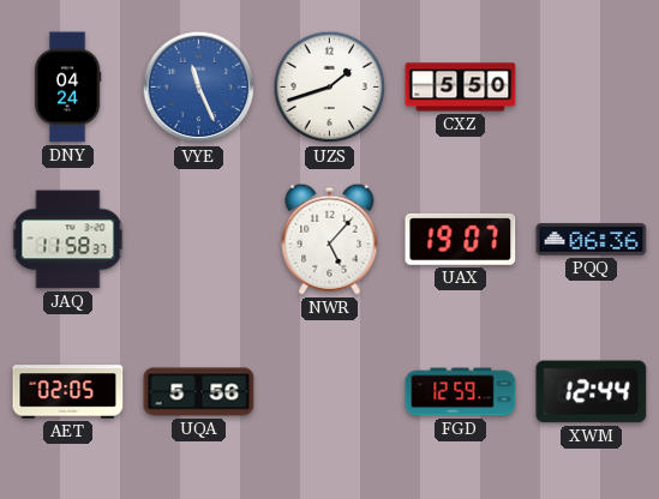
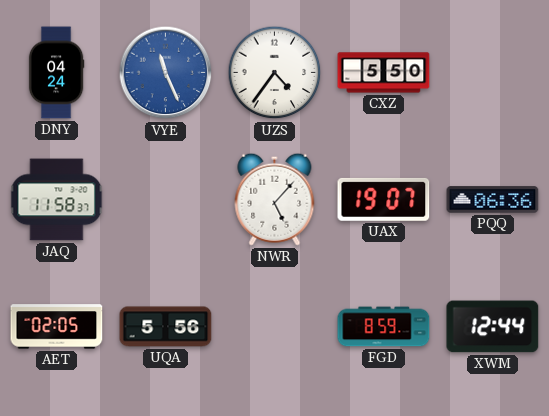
UZS: 1:42 -> 4:36
FGD: 12:59 -> 8:59
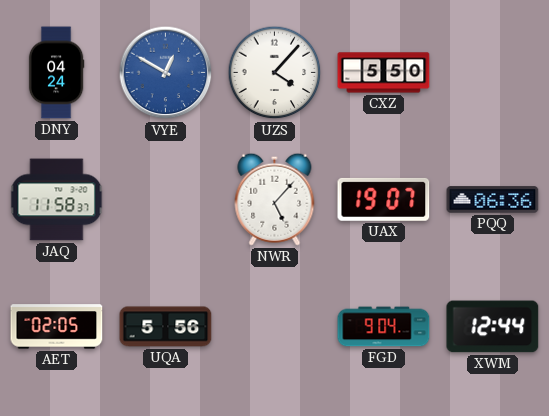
VYE: 11:26 -> 12:50
UZS: 4:36 -> 4:07
FGD: 8:59 -> 9:04
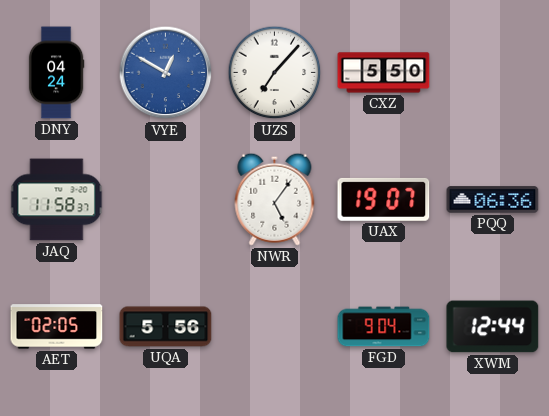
UZS: 4:07 -> 7:07
NWR: 5:07 -> 5:06
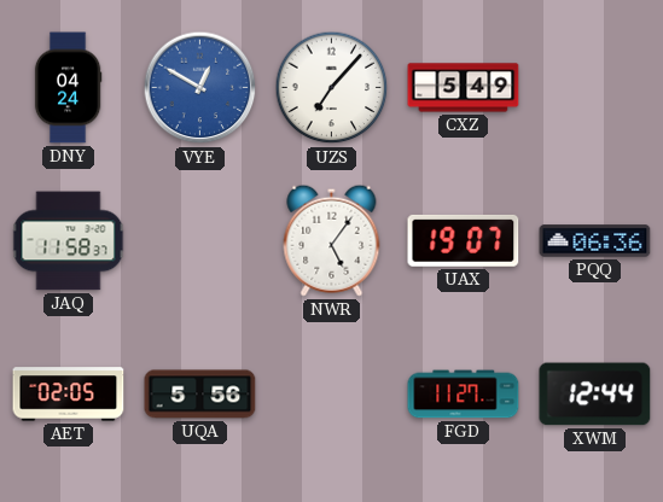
CXZ: 5:50 -> 5:49
FGD: 9:04 -> 11:27
